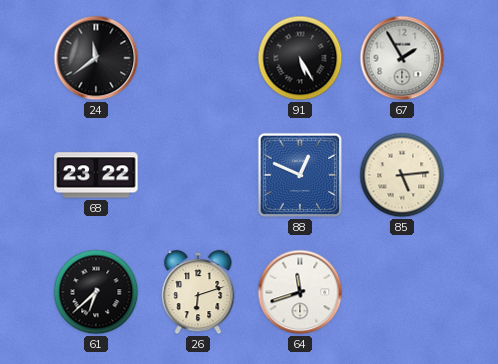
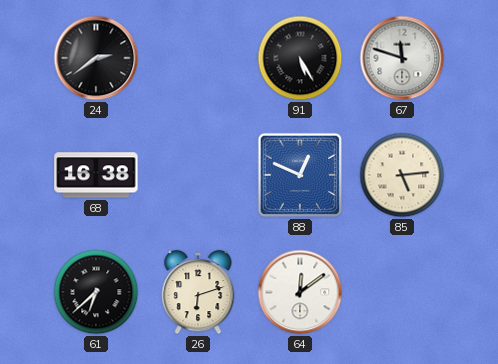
24: 11:39 -> 2:39
67: 1:55 -> 11:48
68: 23:22 -> 16:38
64: 11:42 -> 12:09
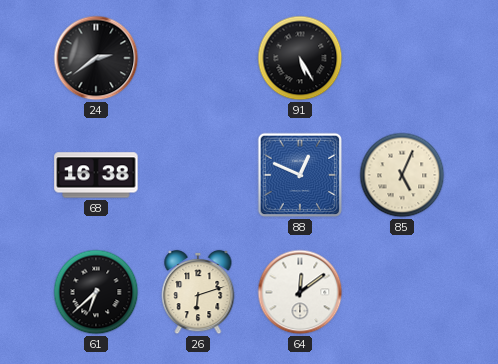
67: 11:48 -> none
85: 5:14 -> 5:04
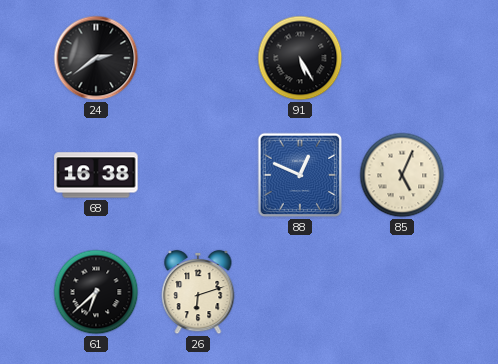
64: 12:09 -> none
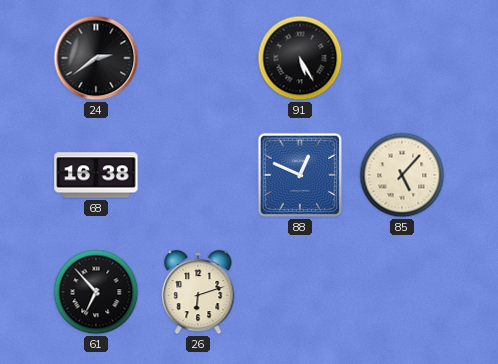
85: 5:04 -> 5:07
61: 6:38 -> 6:53
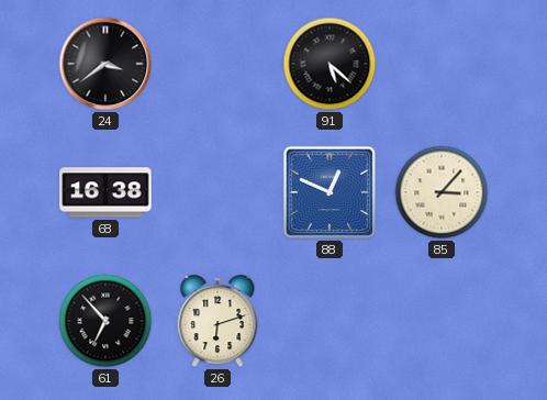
24: 2:39 -> 3:39
91: 5:25 -> 5:22
85: 5:07 -> 3:07
